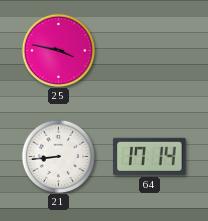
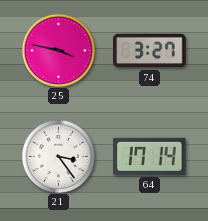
74: none -> 3:27
21: 8:44 -> 3:24
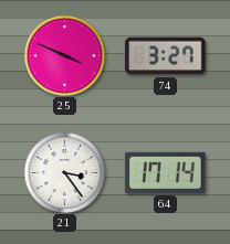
25: 3:47 -> 3:49
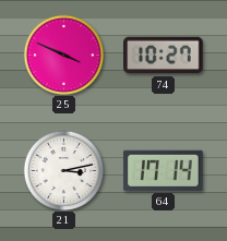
74: 3:27 -> 10:27
21: 3:24 -> 3:13
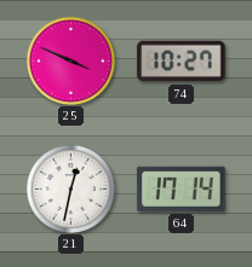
21: 3:13 -> 12:32
